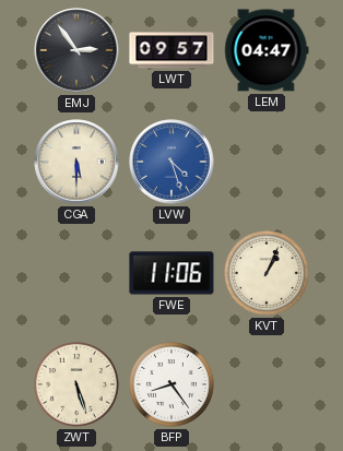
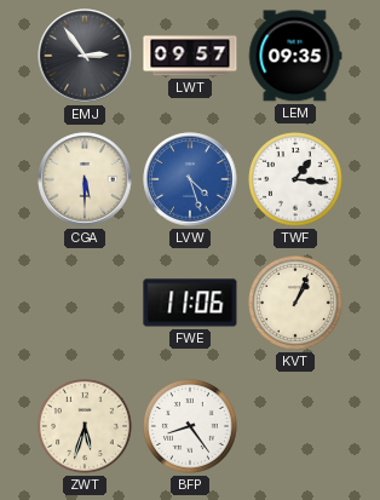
LEM: 04:47 -> 09:35
TWF: none -> 1:16
ZWT: 5:27 -> 5:33
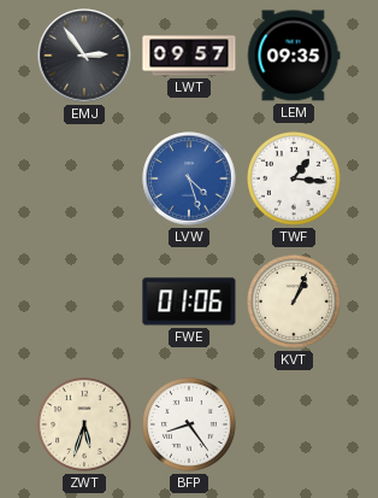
CGA: 5:30 -> none
FWE: 11:06 -> 01:06
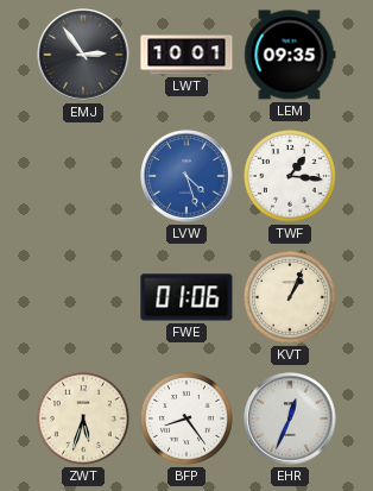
LWT: 09:57 -> 10:01
EHR: none -> 12:34
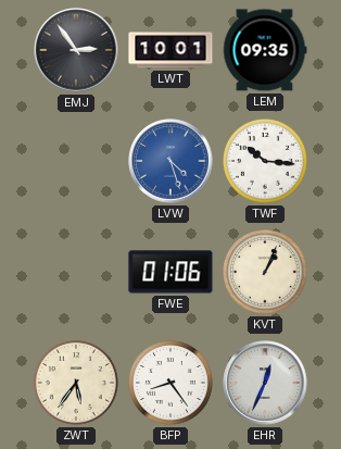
TWF: 1:16 -> 10:16
ZWT: 5:33 -> 5:36
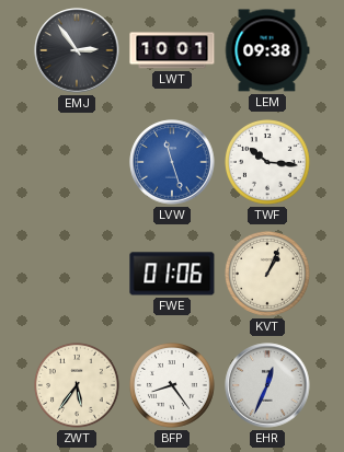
LEM: 09:35 -> 09:38
LVW: 4:27 -> 11:27
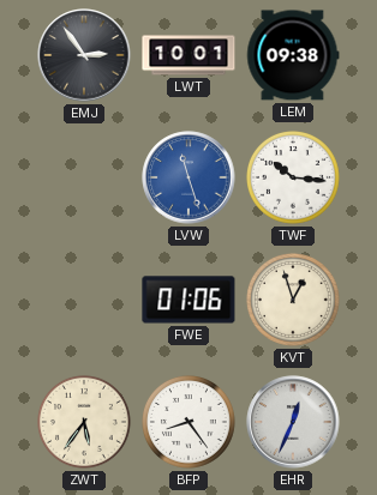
KVT: 1:04 -> 12:57
